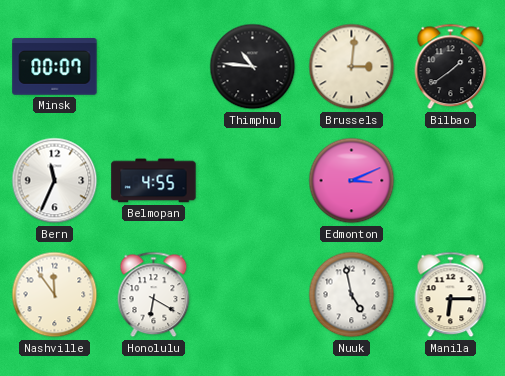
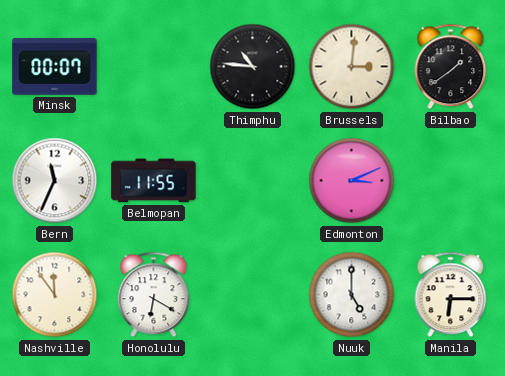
Belmopan: 4:55 -> 11:55
Nuuk: 4:58 -> 5:00
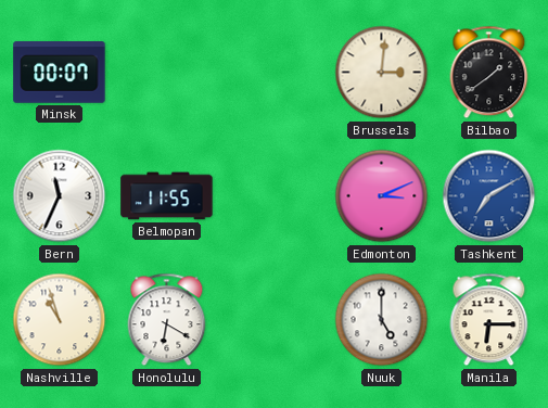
Thimphu: 10:46 -> none
Tashkent: none -> 7:10
Nashville: 11:54 -> 10:57
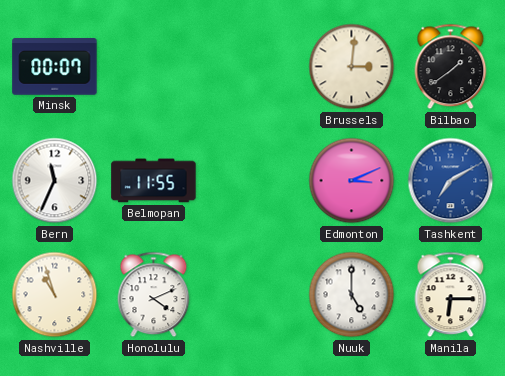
Honolulu: 6:20 -> 4:11
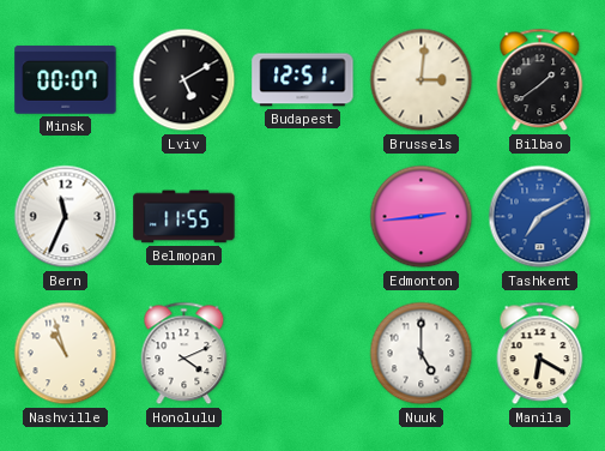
Lviv: none -> 5:10
Budapest: none -> 12:51
Edmonton: 3:11 -> 2:44
Manila: 6:15 -> 6:20
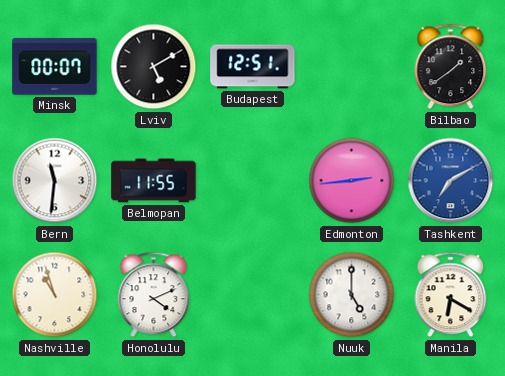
Brussels: 3:01 -> none
Bern: 11:34 -> 11:31
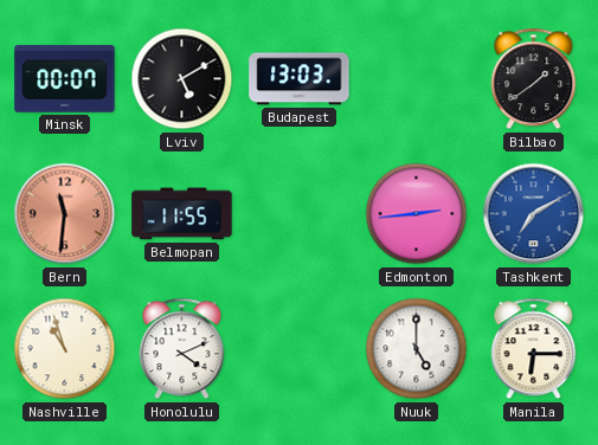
Budapest: 12:51 -> 13:03
Bern dial: white -> salmon
Manila: 6:20 -> 6:15
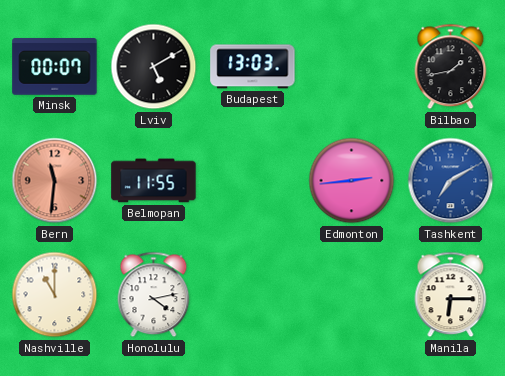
Bilbao: 1:39 -> 1:43
Nashville: 10:57 -> 11:00
Honolulu: 4:11 -> 4:13
Nuuk: 5:00 -> none
